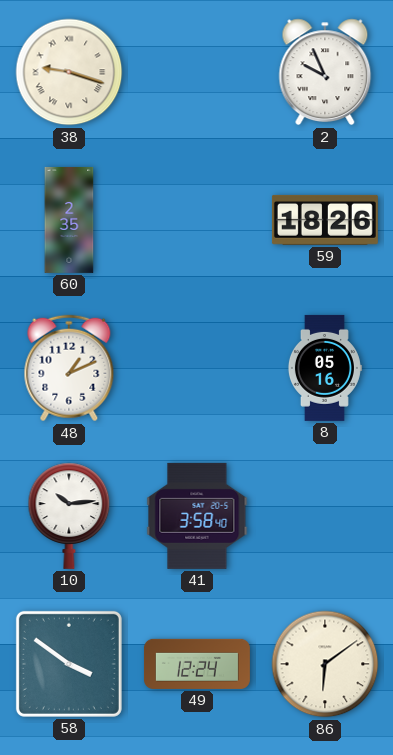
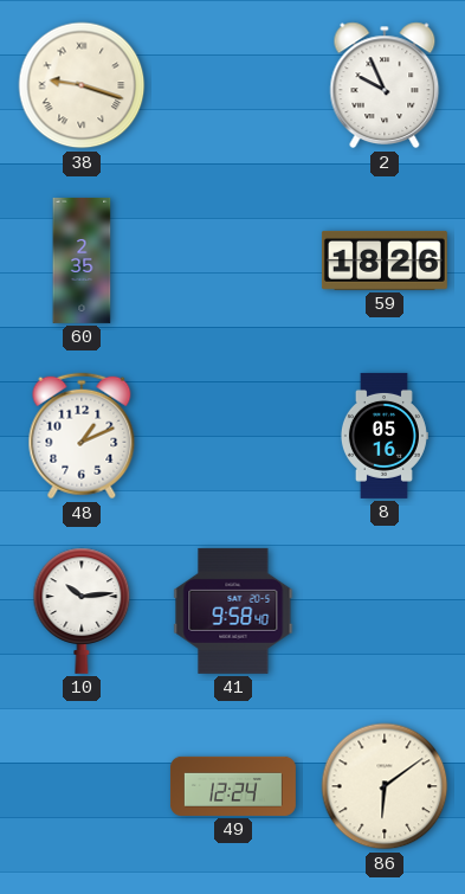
41: 3:58 -> 9:58
58: 3:51 -> none
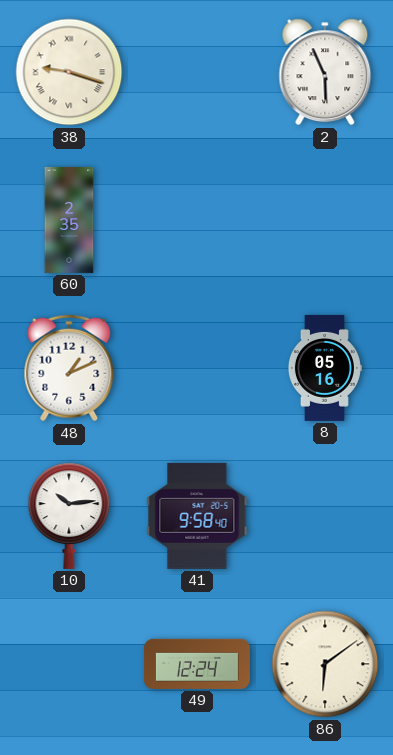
2: 9:56 -> 5:56
59: 18:26 -> none
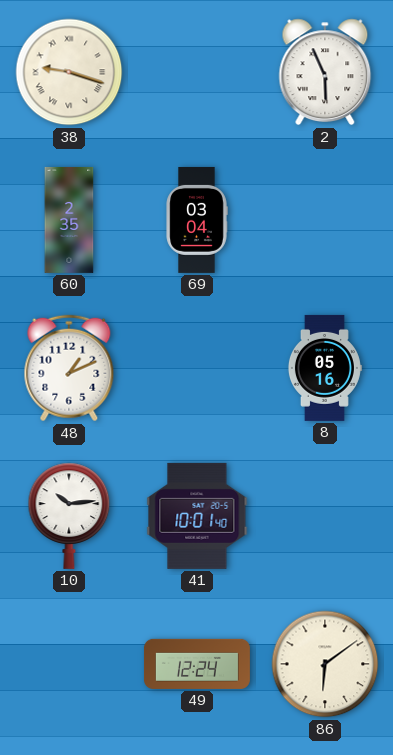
69: none -> 03:04
41: 9:58 -> 10:01
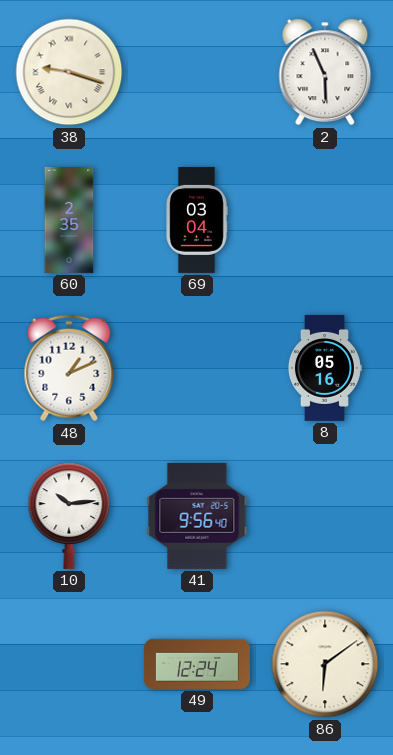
41: 10:01 -> 9:56
